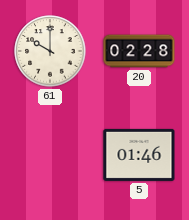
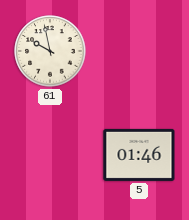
61: 10:00 -> 9:58
20: 02:28 -> none
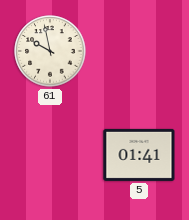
5: 01:46 -> 01:41
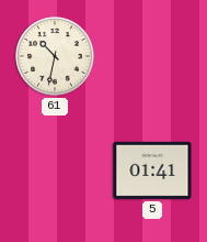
61: 9:58 -> 10:32
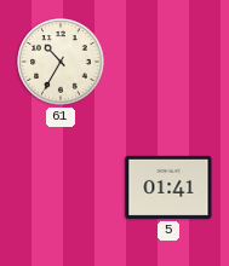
61: 10:32 -> 10:35
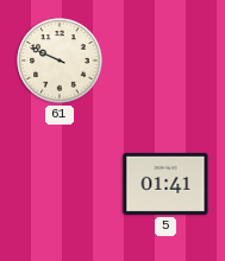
61: 10:35 -> 9:49
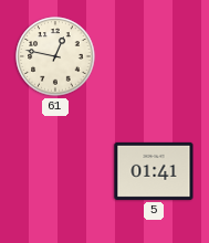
61: 9:49 -> 12:47
